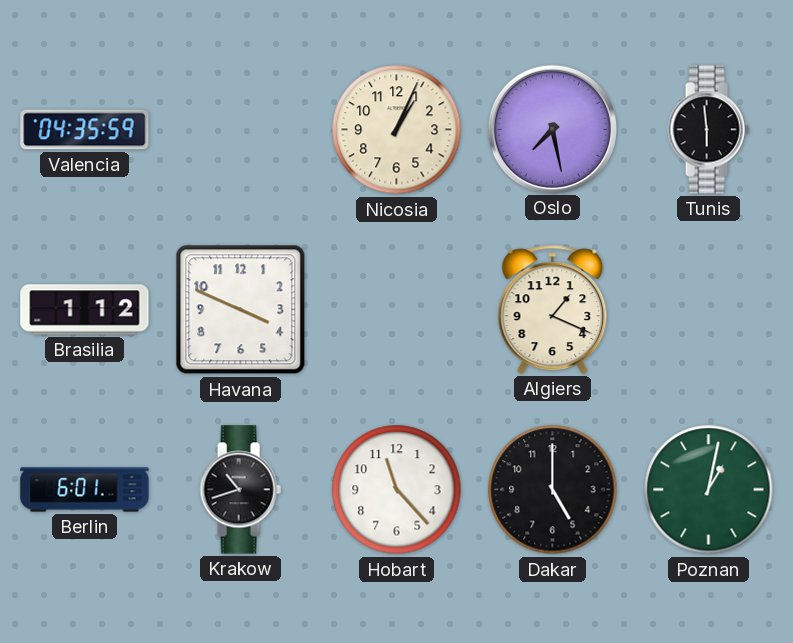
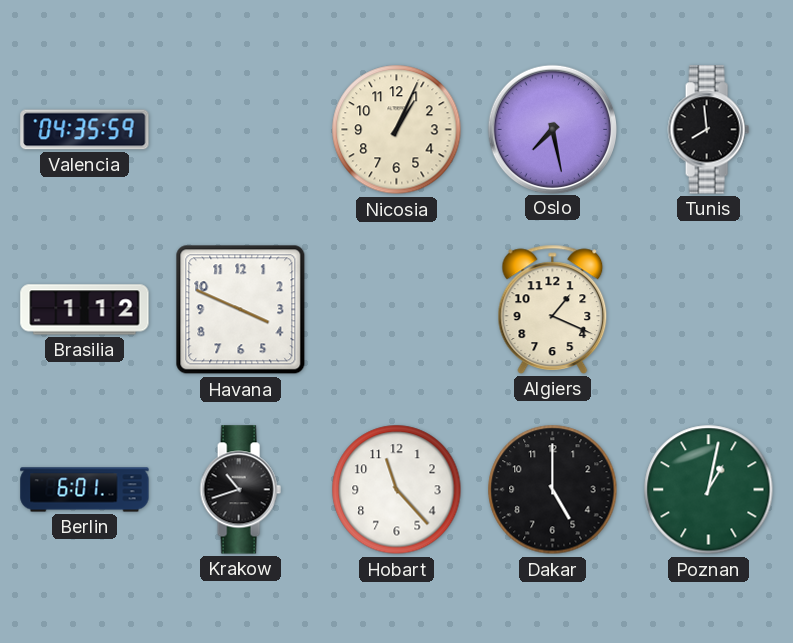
Tunis: 5:59 -> 7:59
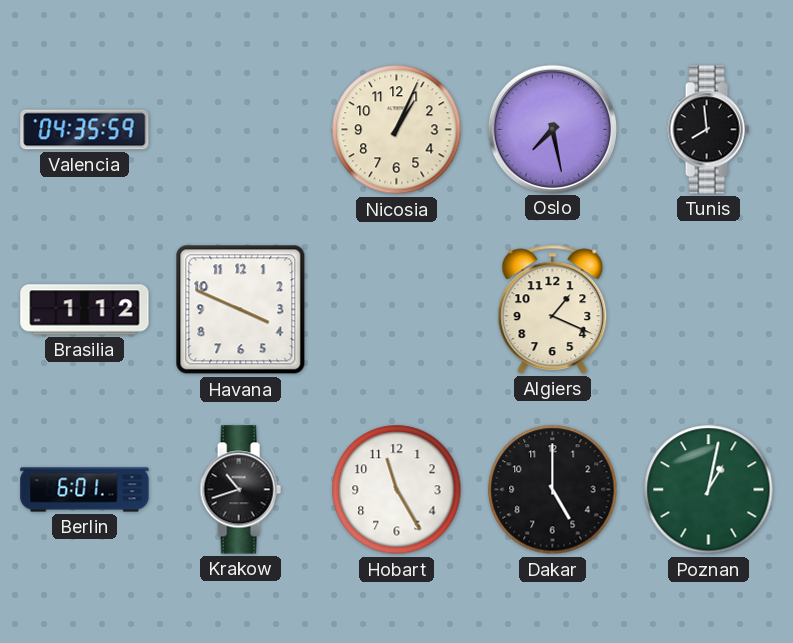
Hobart: 11:23 -> 11:25
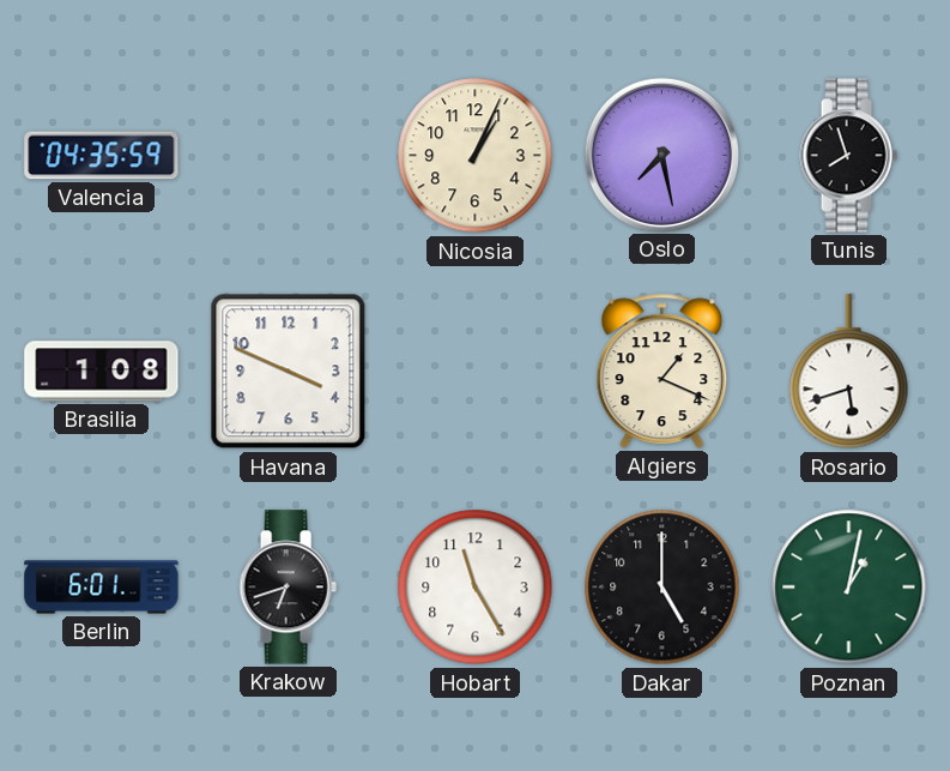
Tunis: 7:59 -> 7:57
Brasilia: 1:12 -> 1:08
Rosario: none -> 5:42
Krakow: 10:42 -> 6:42
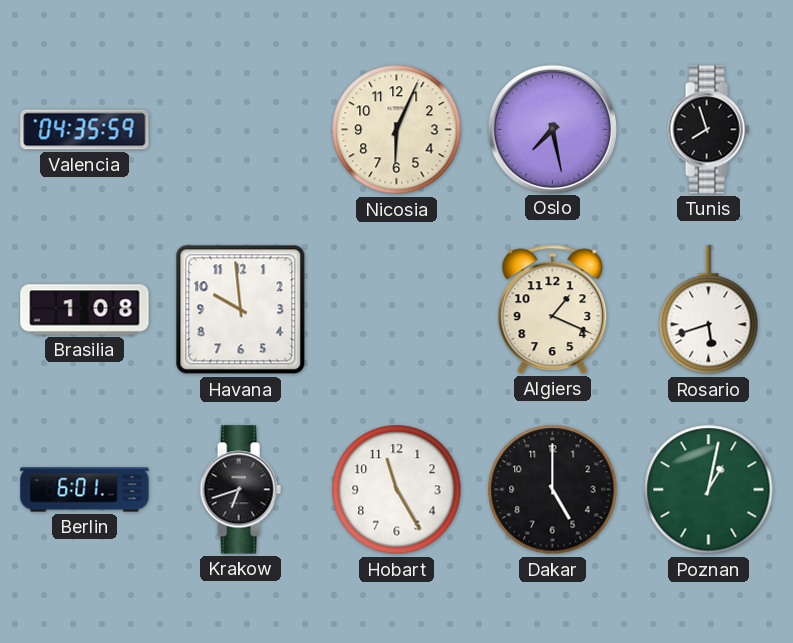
Nicosia: 1:04 -> 6:04
Havana: 3:49 -> 9:59
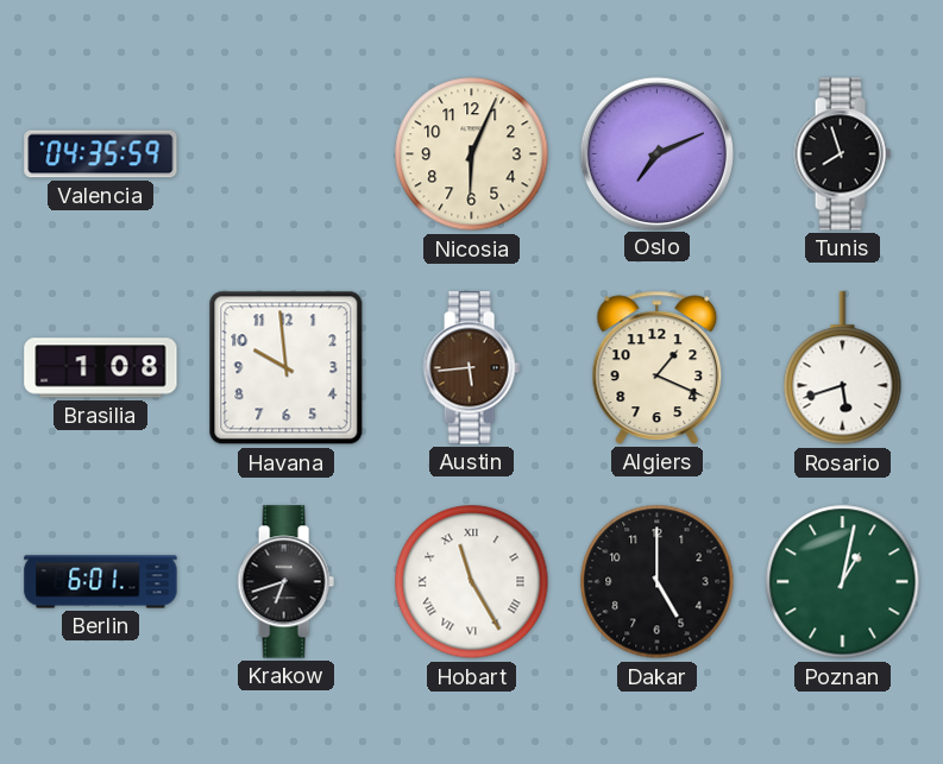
Oslo: 7:28 -> 7:11
Austin: none -> 5:44
Hobart numerals: Arabic -> Roman
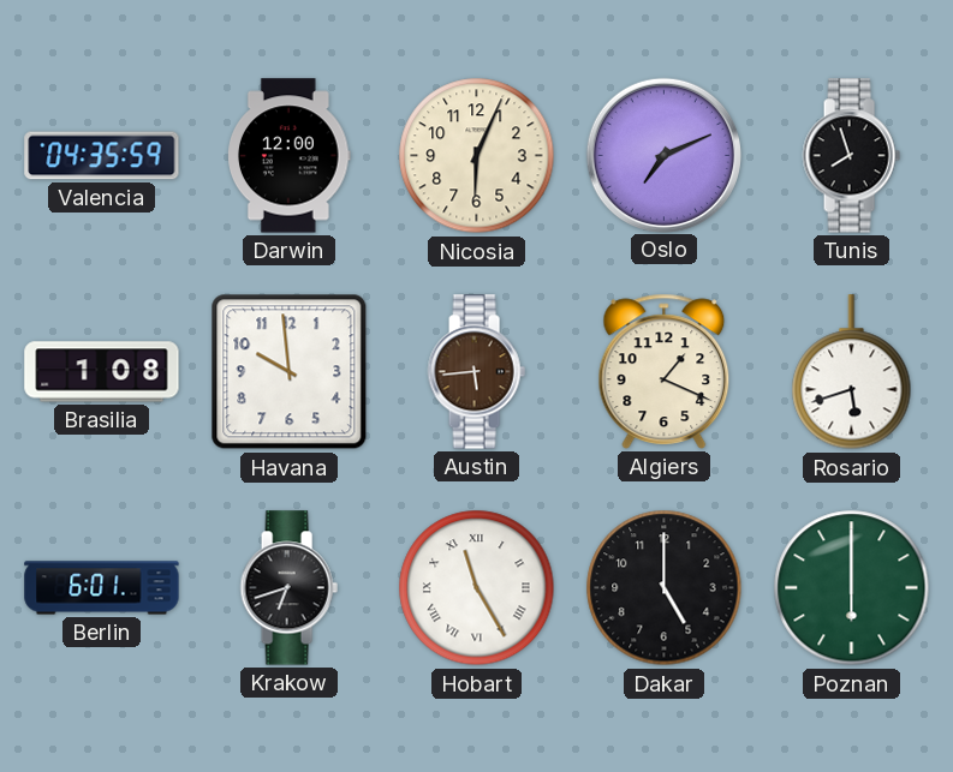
Darwin: none -> 12:00
Poznan: 1:02 -> 6:00
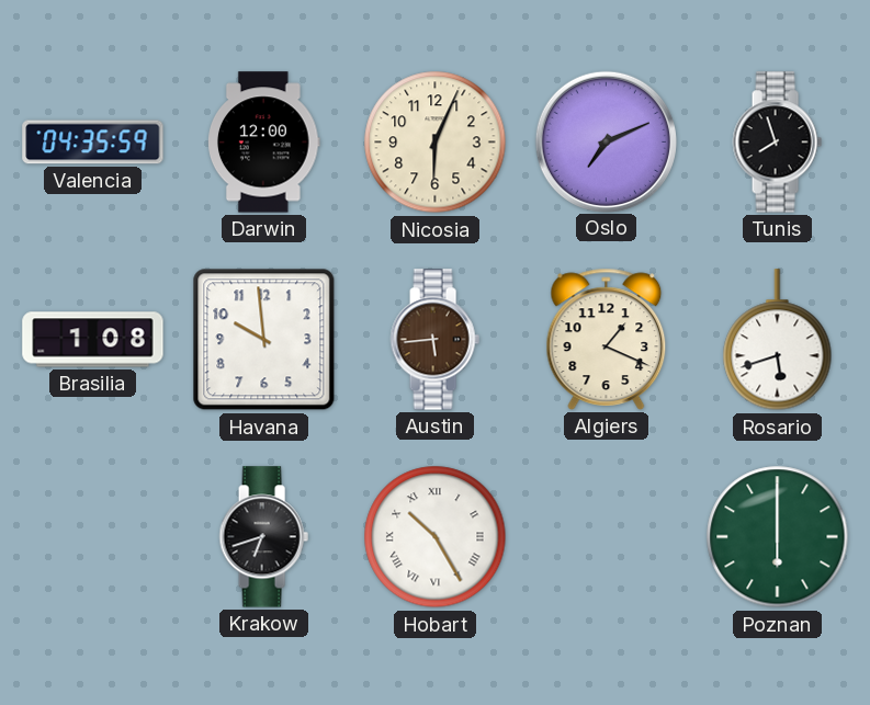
Berlin: 6:01 -> none
Hobart: 11:25 -> 10:25
Dakar: 5:00 -> none
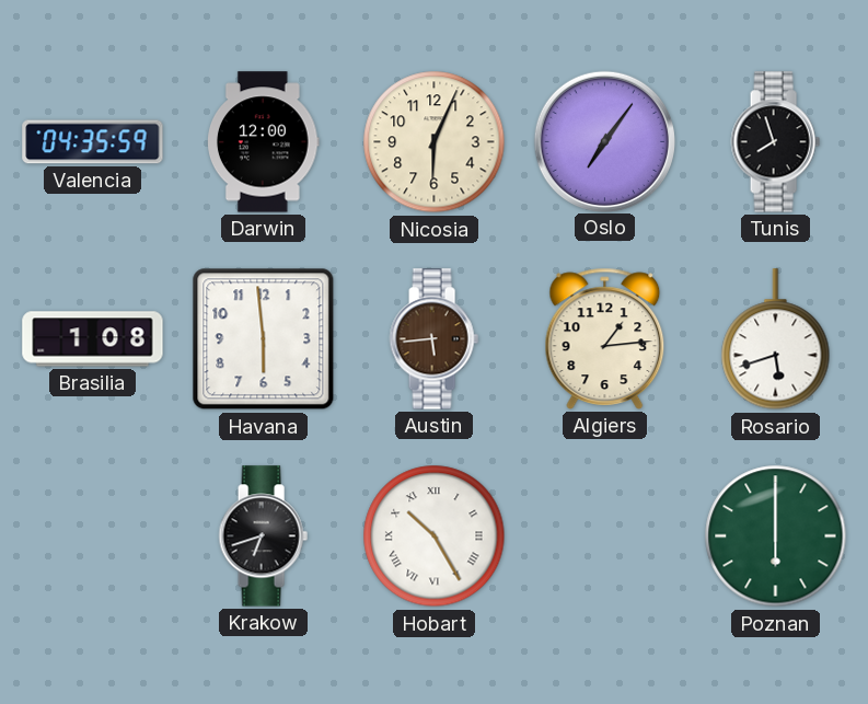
Oslo: 7:11 -> 7:06
Havana: 9:59 -> 5:59
Algiers: 1:19 -> 1:14
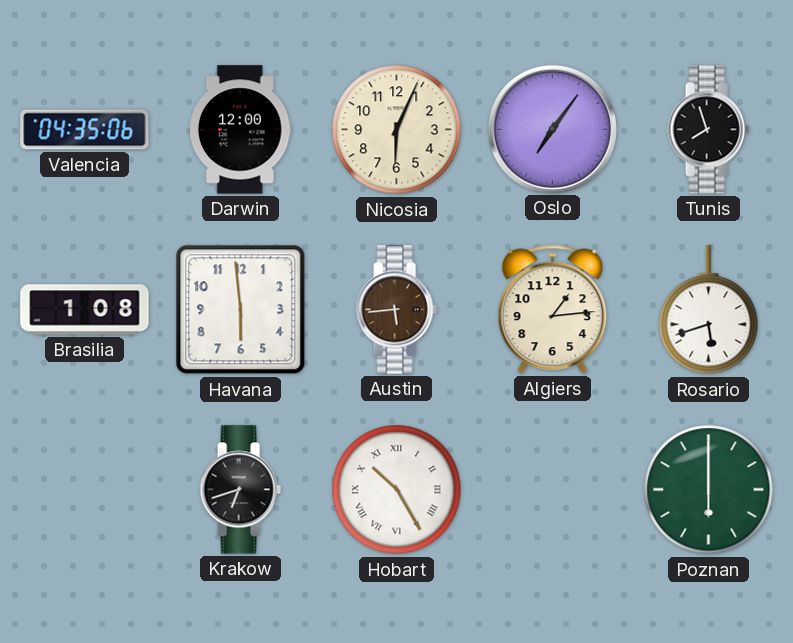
Valencia: 04:35:59 -> 04:35:06
